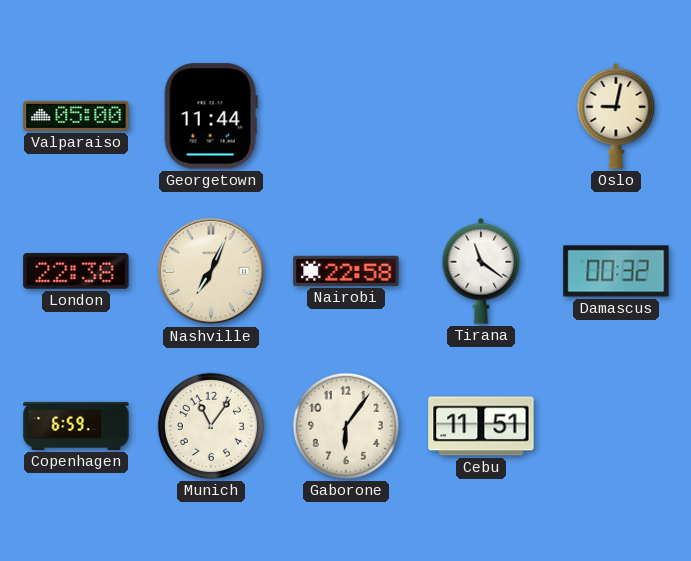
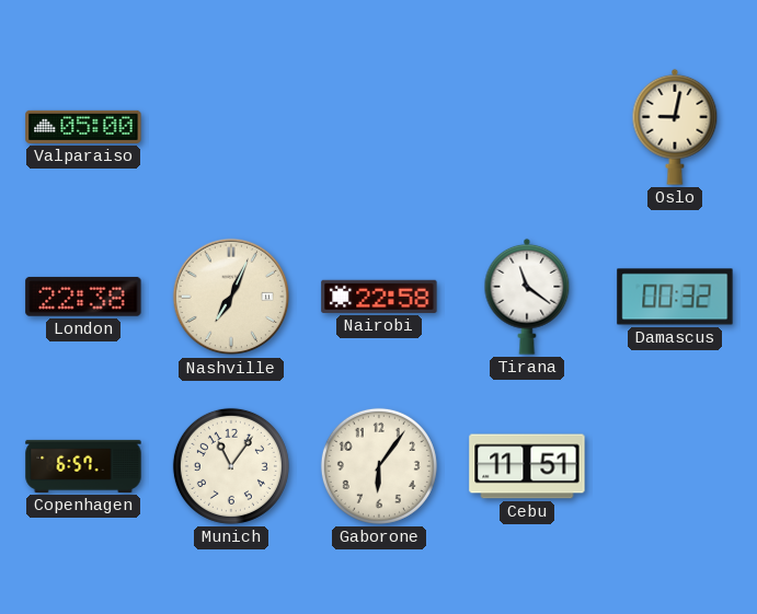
Georgetown: 11:44 -> none
Copenhagen: 6:59 -> 6:57
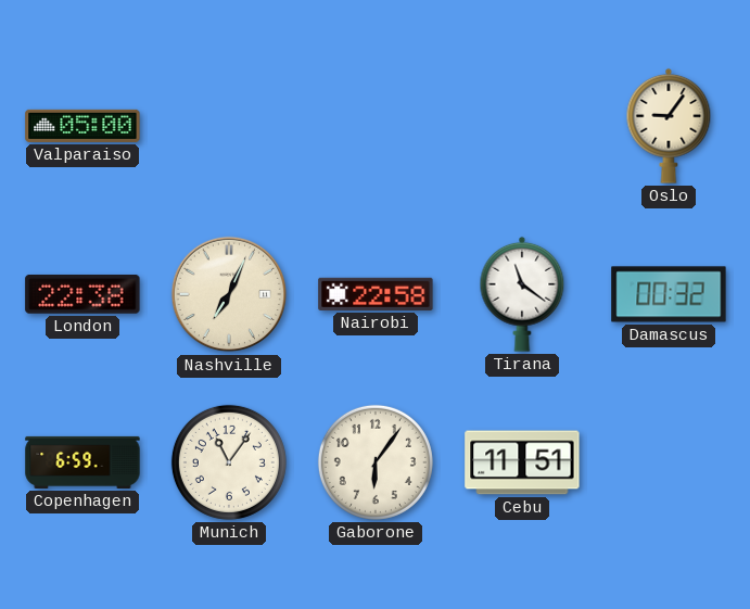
Oslo: 9:02 -> 9:06
Copenhagen: 6:57 -> 6:59
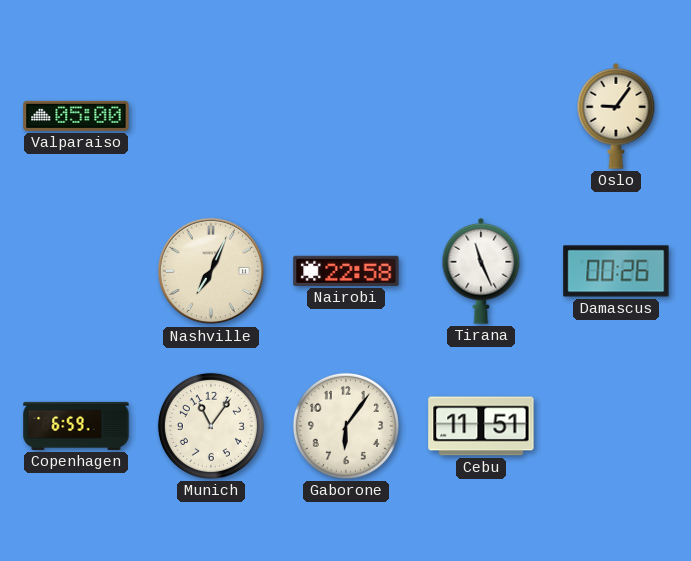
London: 22:38 -> none
Tirana: 11:21 -> 11:26
Damascus: 00:32 -> 00:26
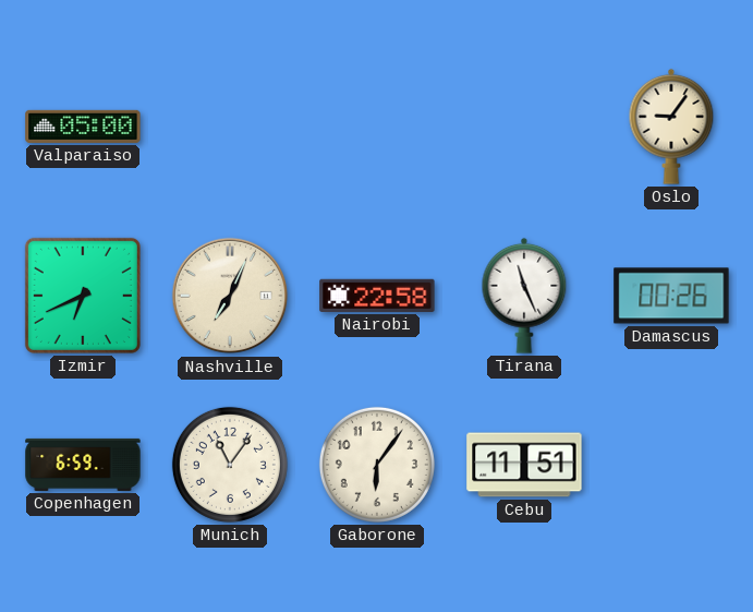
Izmir: none -> 6:41
